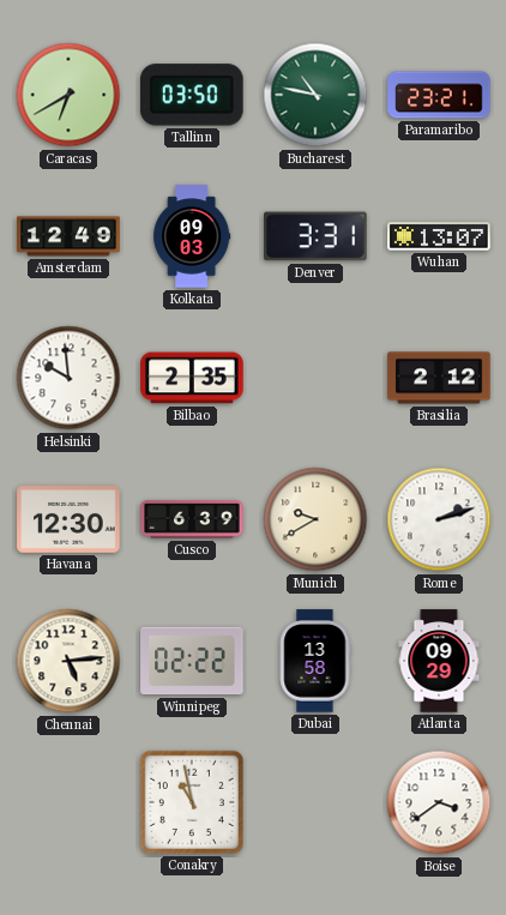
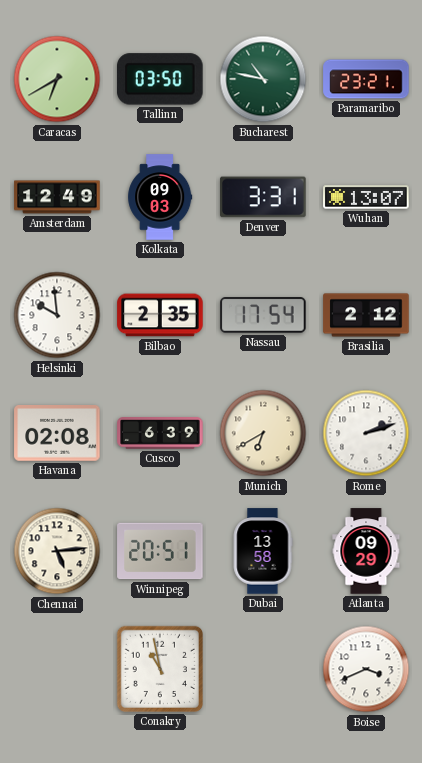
Nassau: none -> 17:54
Havana: 12:30 -> 02:08
Munich: 9:40 -> 6:40
Winnipeg: 02:22 -> 20:51
Boise: 3:39 -> 3:41
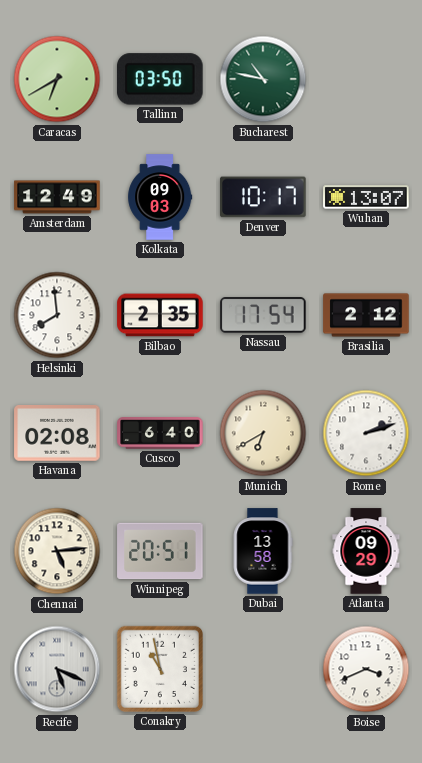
Paramaribo: 23:21 -> none
Denver: 3:31 -> 10:17
Helsinki: 9:59 -> 7:59
Cusco: 6:39 -> 6:40
Recife: none -> 5:19
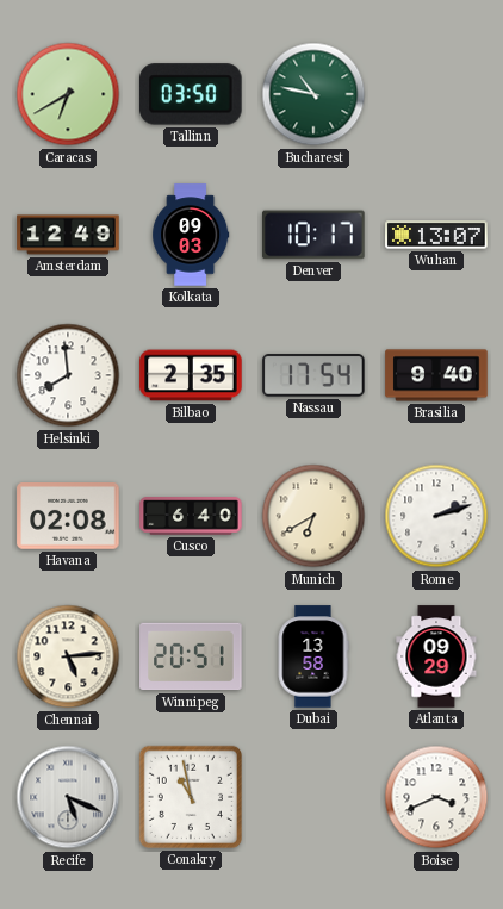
Brasilia: 2:12 -> 9:40
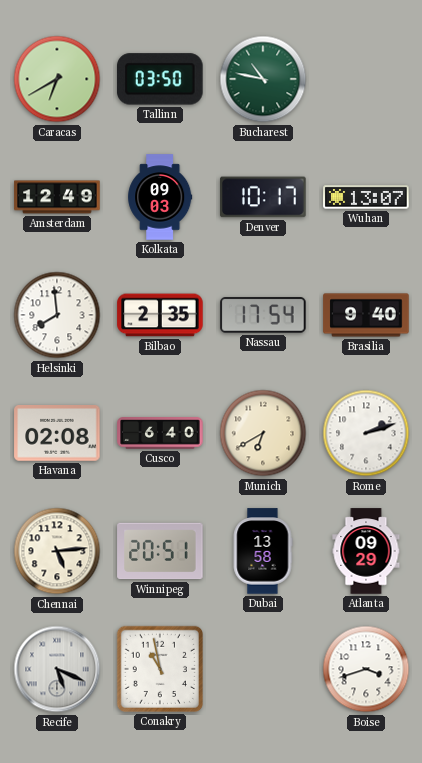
Boise: 3:41 -> 3:42
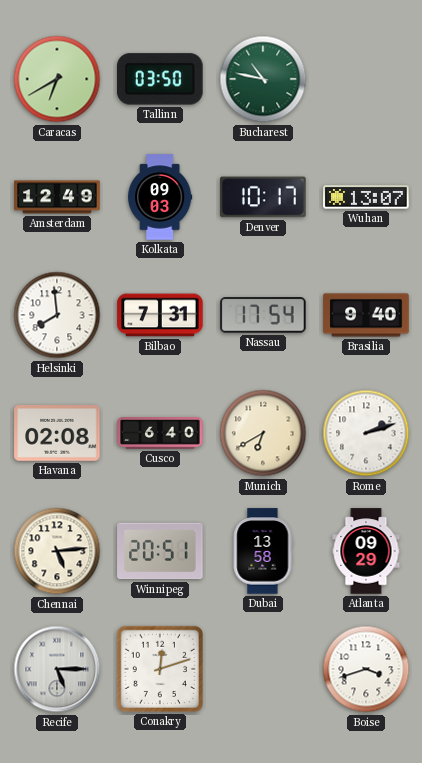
Bilbao: 2:35 -> 7:31
Recife: 5:19 -> 5:15
Conakry: 10:58 -> 12:12
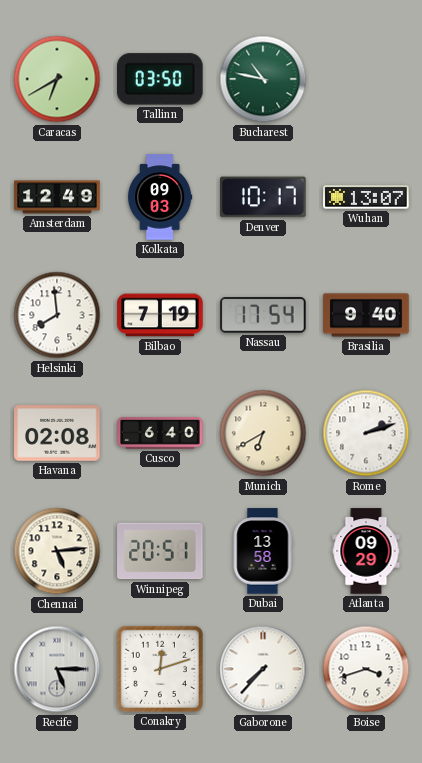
Bilbao: 7:31 -> 7:19
Gaborone: none -> 7:37
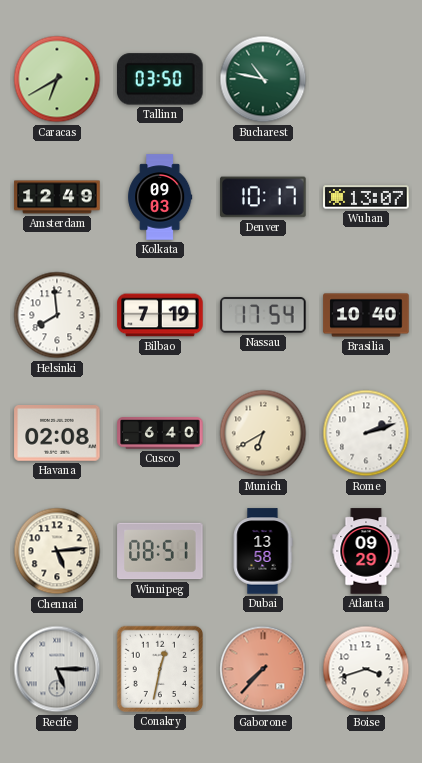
Brasilia: 9:40 -> 10:40
Winnipeg: 20:51 -> 08:51
Conakry: 12:12 -> 12:32
Gaborone dial: white -> salmon
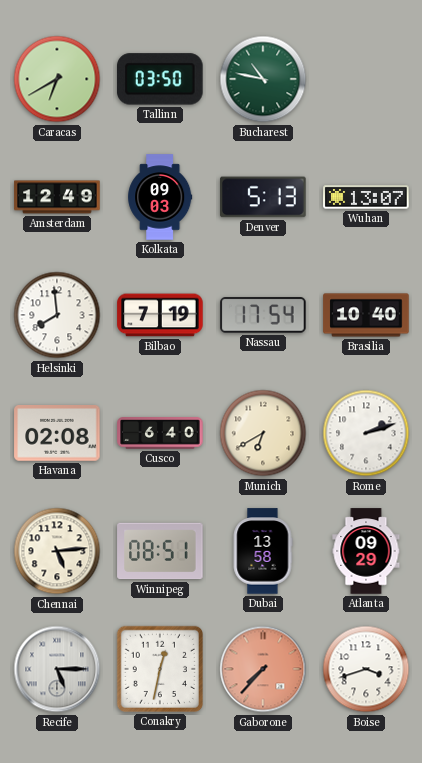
Denver: 10:17 -> 5:13
